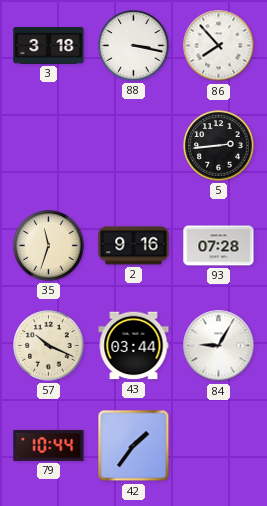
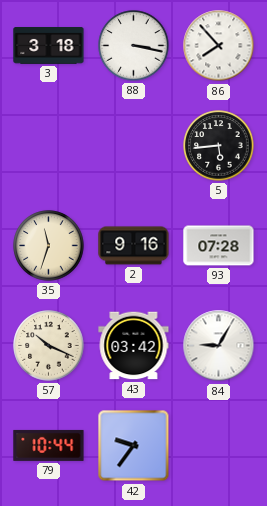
5: 2:44 -> 5:44
43: 03:44 -> 03:42
42: 1:36 -> 9:36
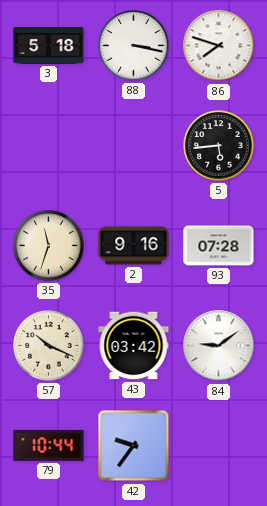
3: 3:18 -> 5:18
86: 7:53 -> 7:48
84: 9:05 -> 9:09
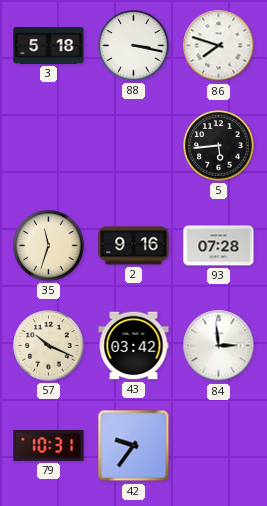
84: 9:09 -> 2:59
79: 10:44 -> 10:31
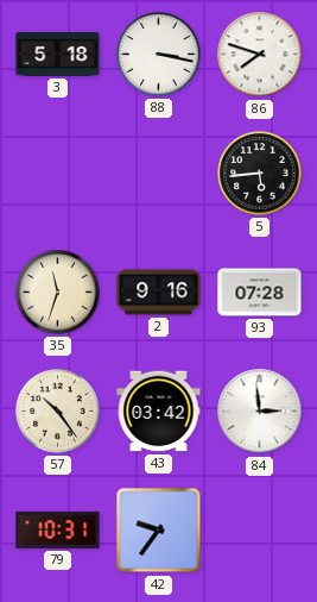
57: 10:19 -> 10:24
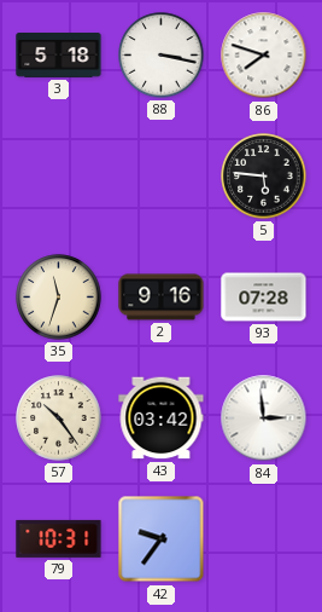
5: 5:44 -> 5:46
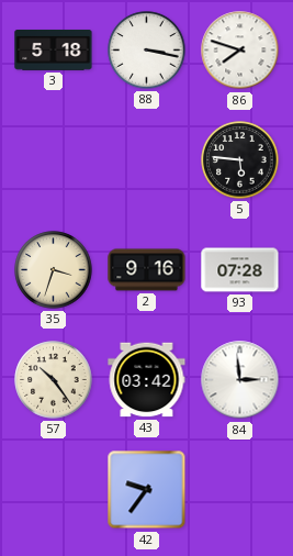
35: 11:33 -> 3:33
79: 10:31 -> none
